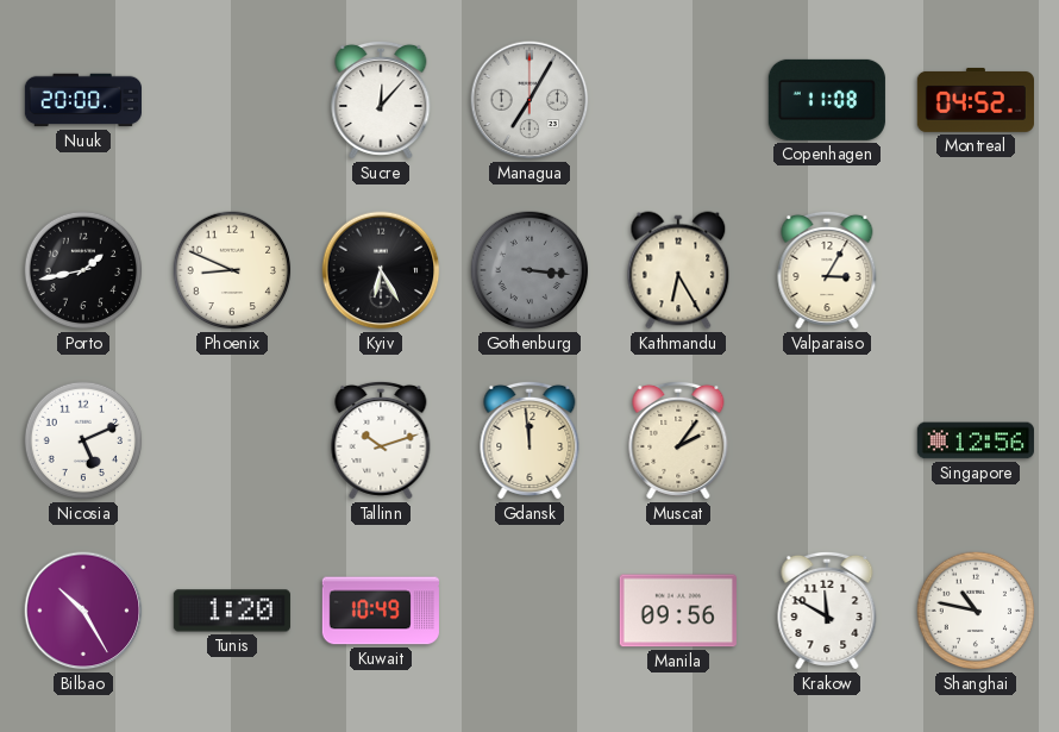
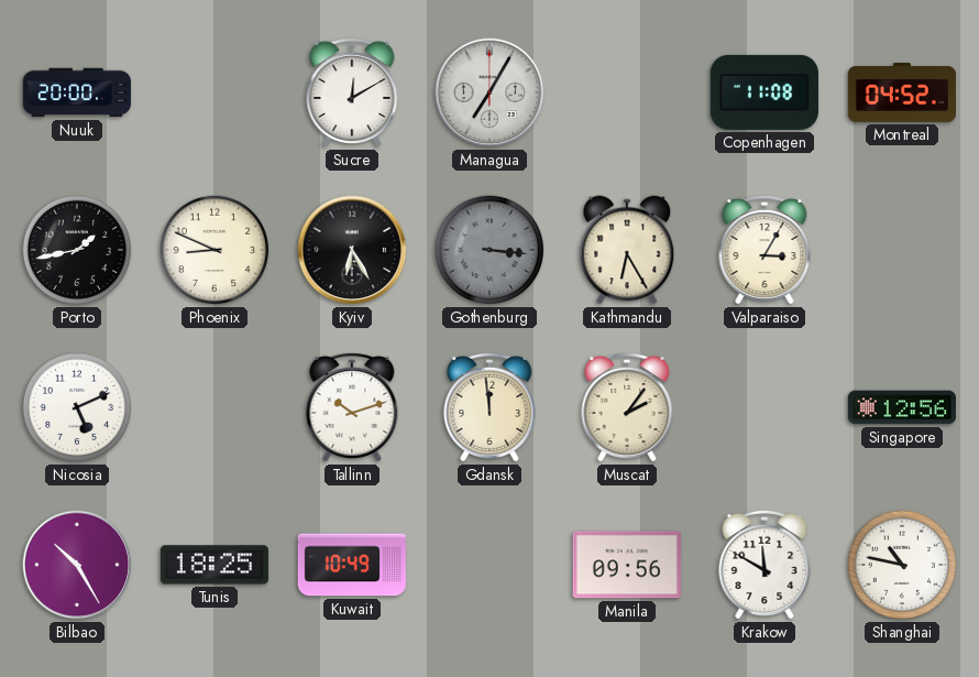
Sucre: 12:07 -> 12:10
Tunis: 1:20 -> 18:25
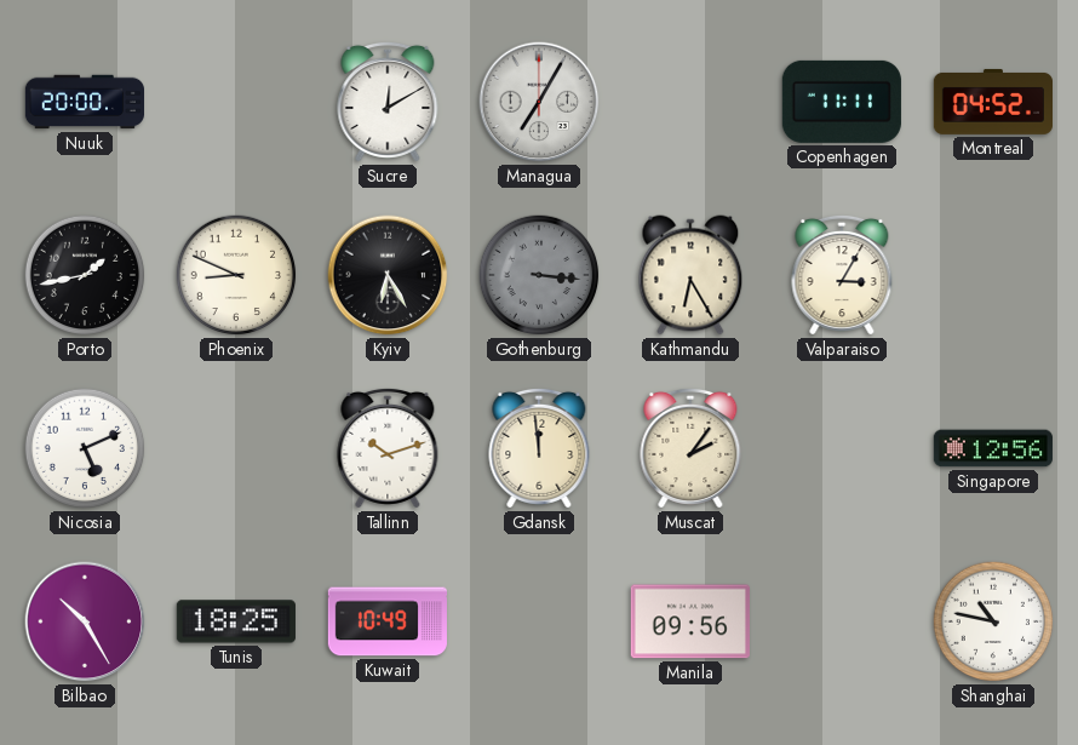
Copenhagen: 11:08 -> 11:11
Krakow: 11:50 -> none
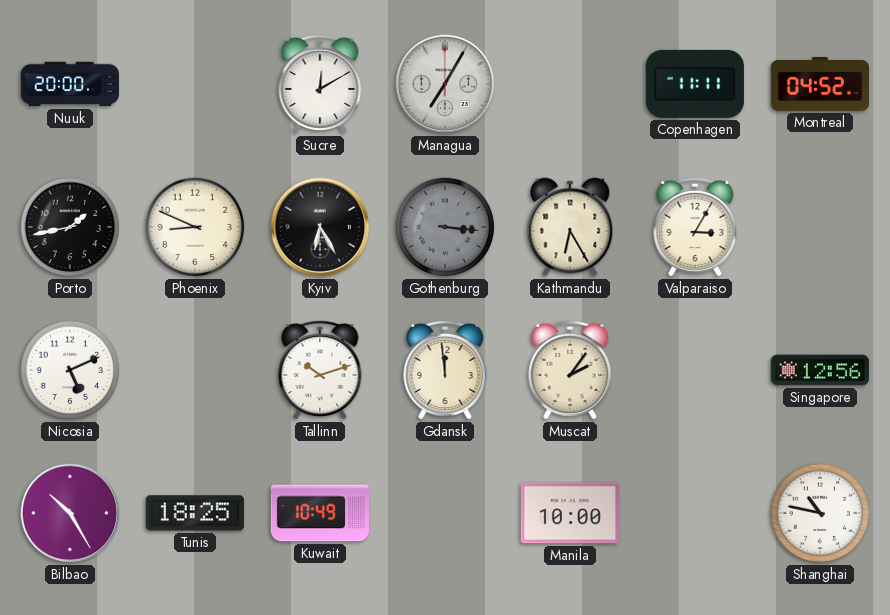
Manila: 09:56 -> 10:00
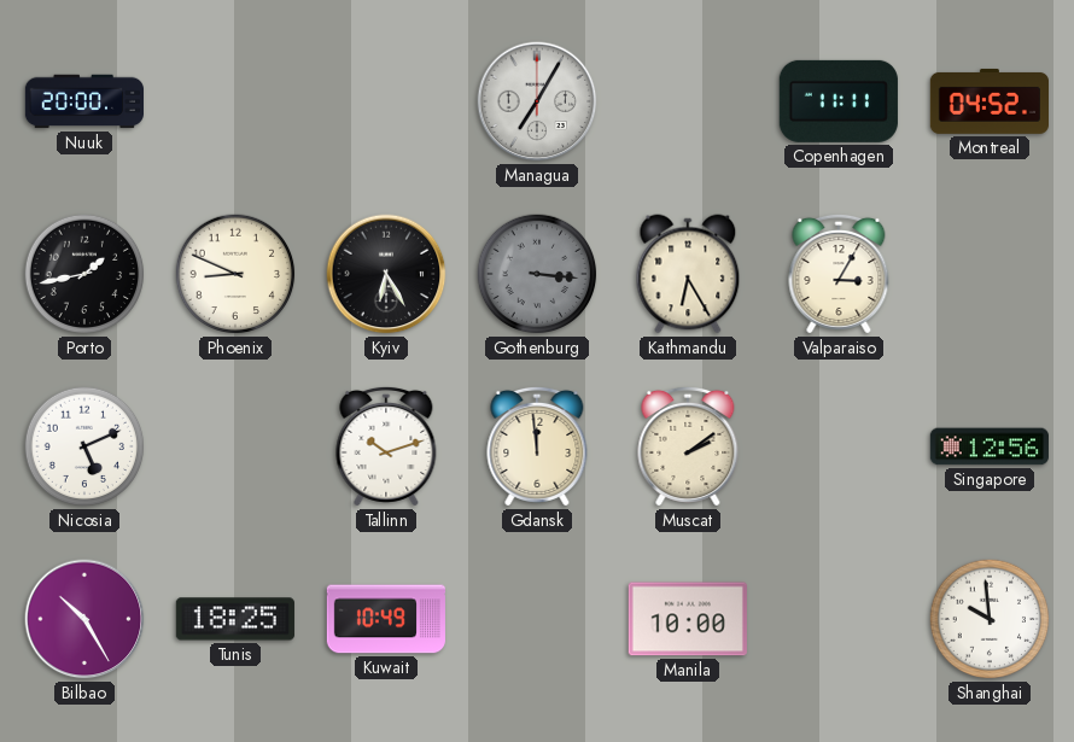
Sucre: 12:10 -> none
Muscat: 2:06 -> 2:09
Shanghai: 10:47 -> 9:59
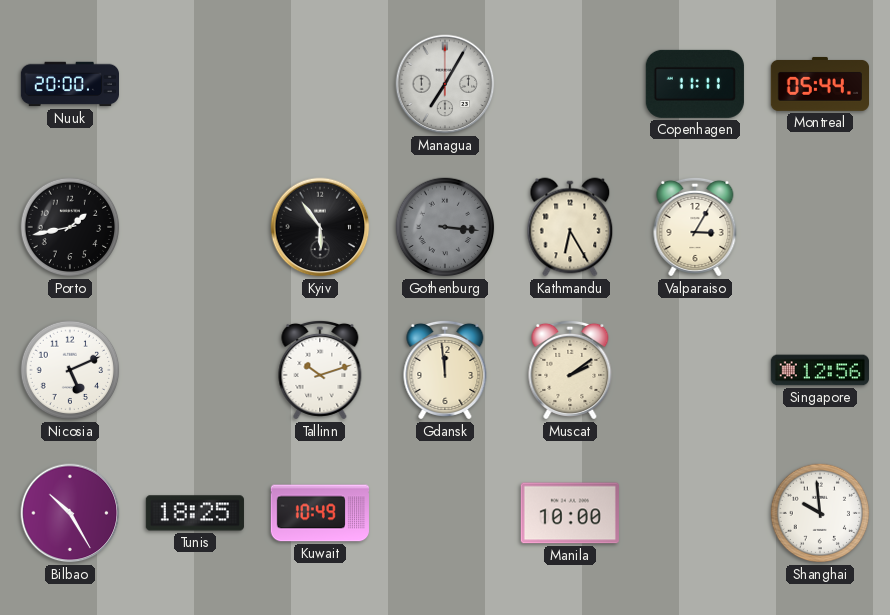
Montreal: 04:52 -> 05:44
Phoenix: 8:49 -> none
Kyiv: 6:25 -> 5:54
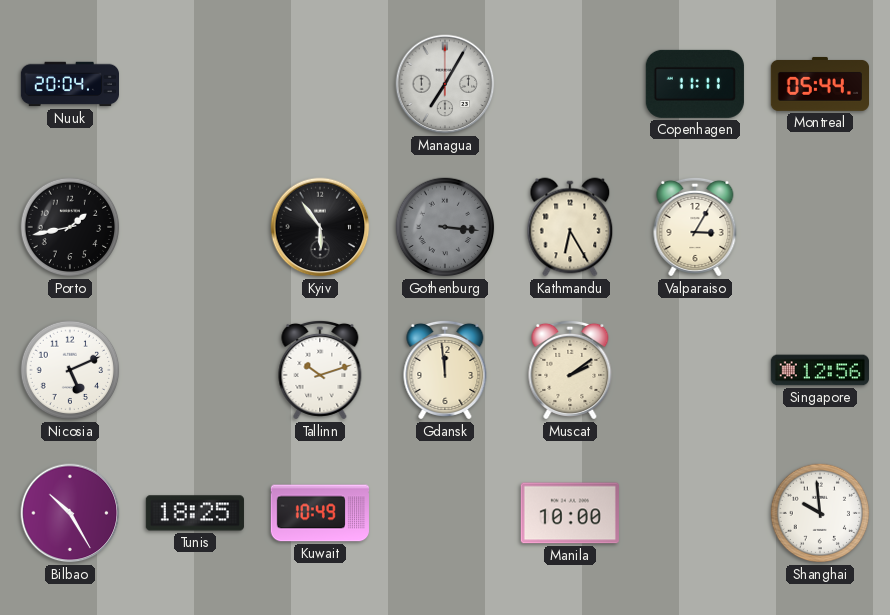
Nuuk: 20:00 -> 20:04
